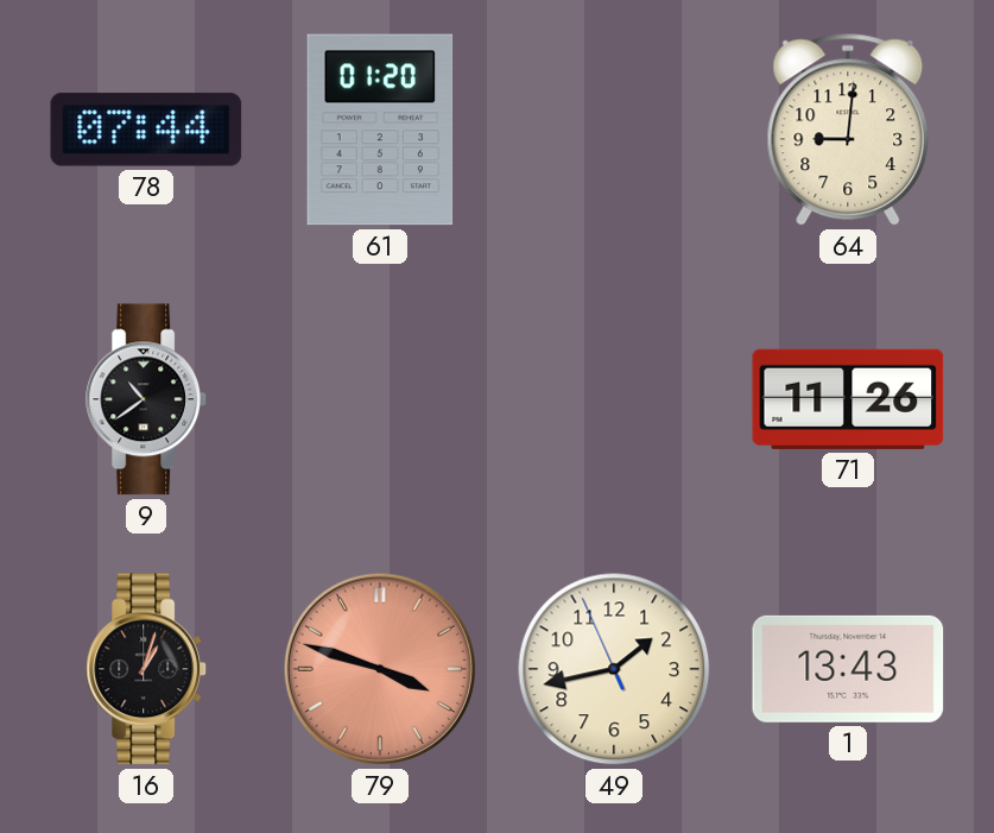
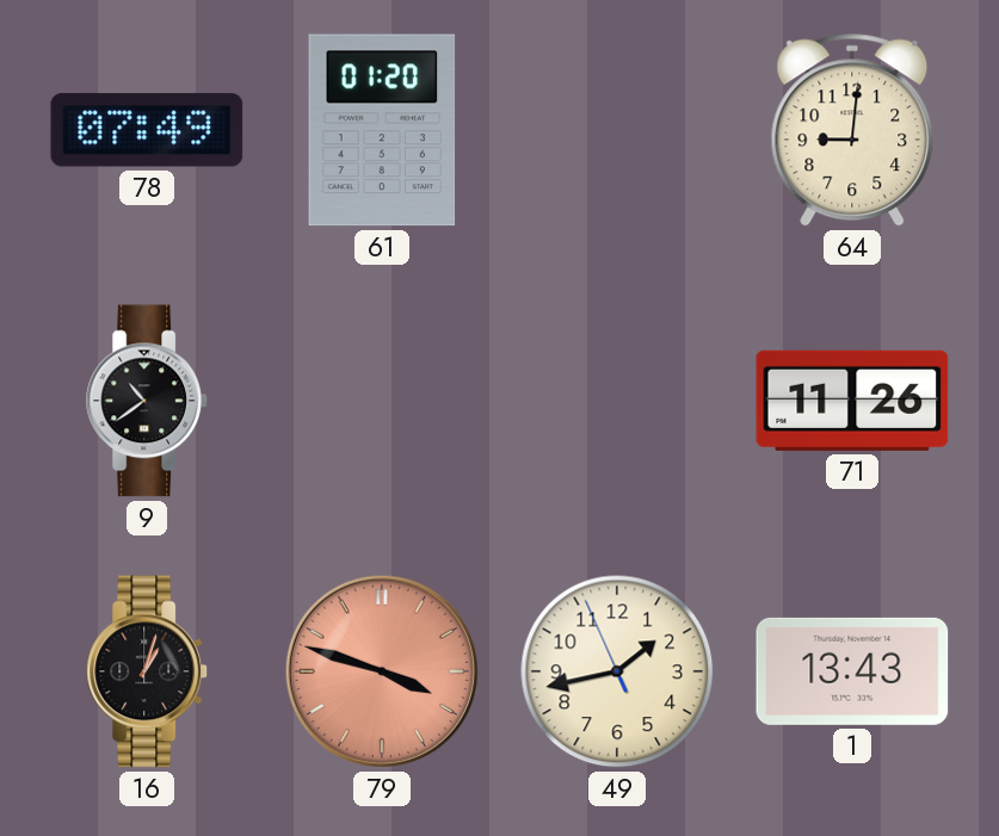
78: 07:44 -> 07:49
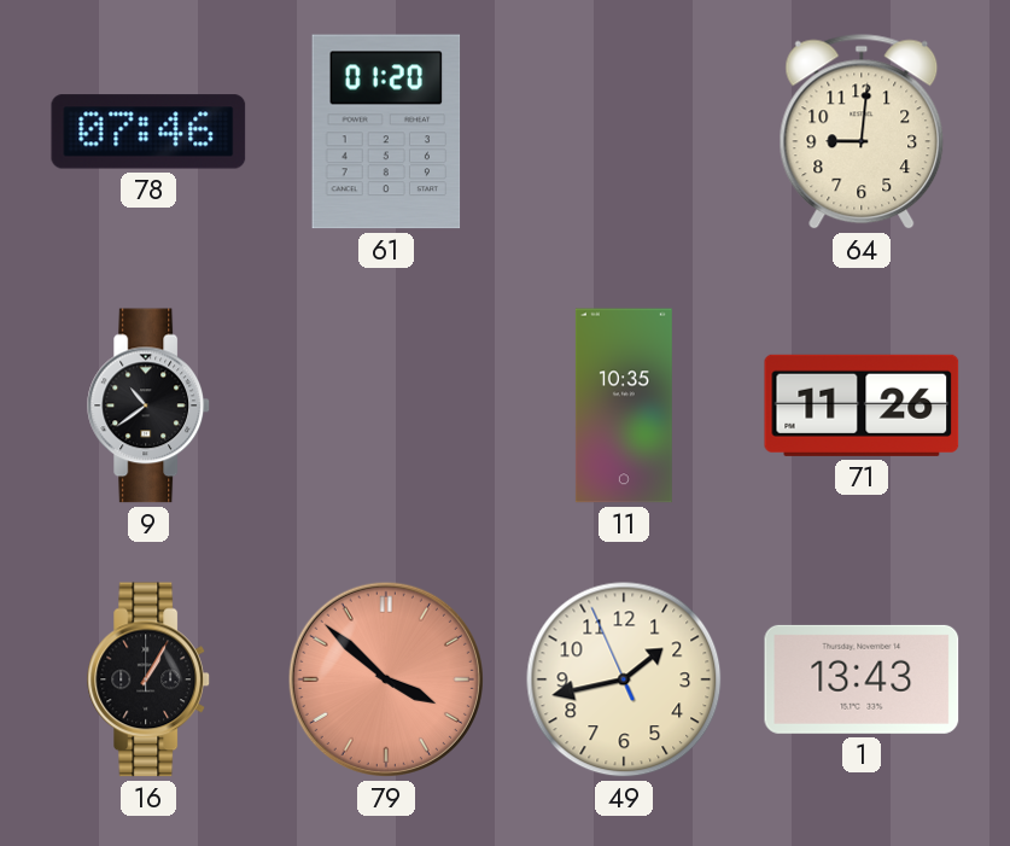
78: 07:49 -> 07:46
11: none -> 10:35
16: 1:03 -> 1:05
79: 3:48 -> 3:52
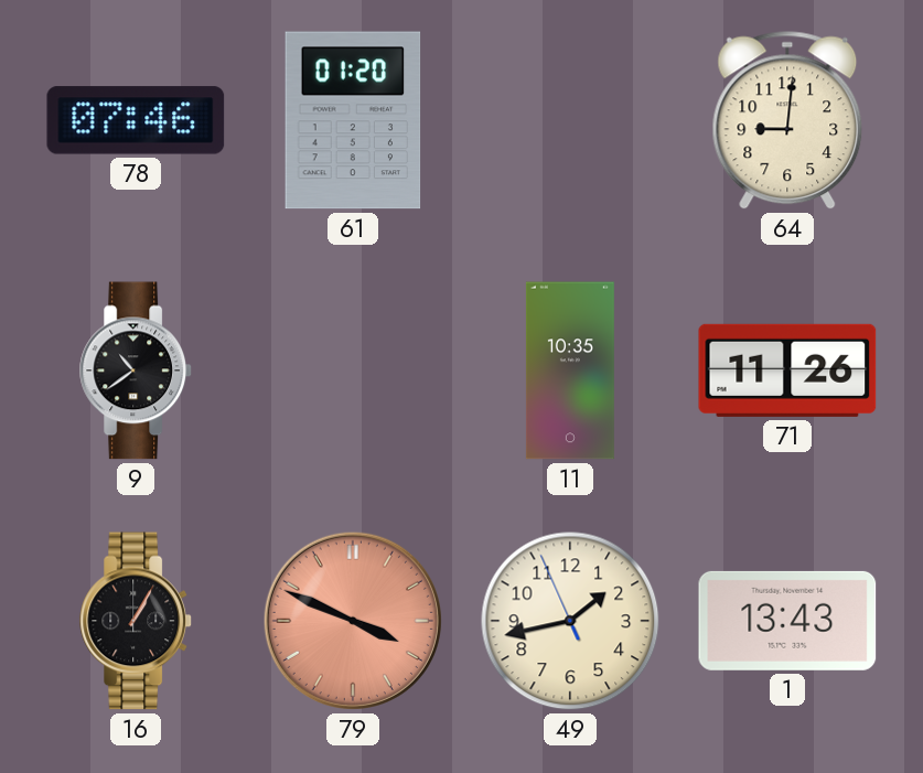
79: 3:52 -> 3:49
